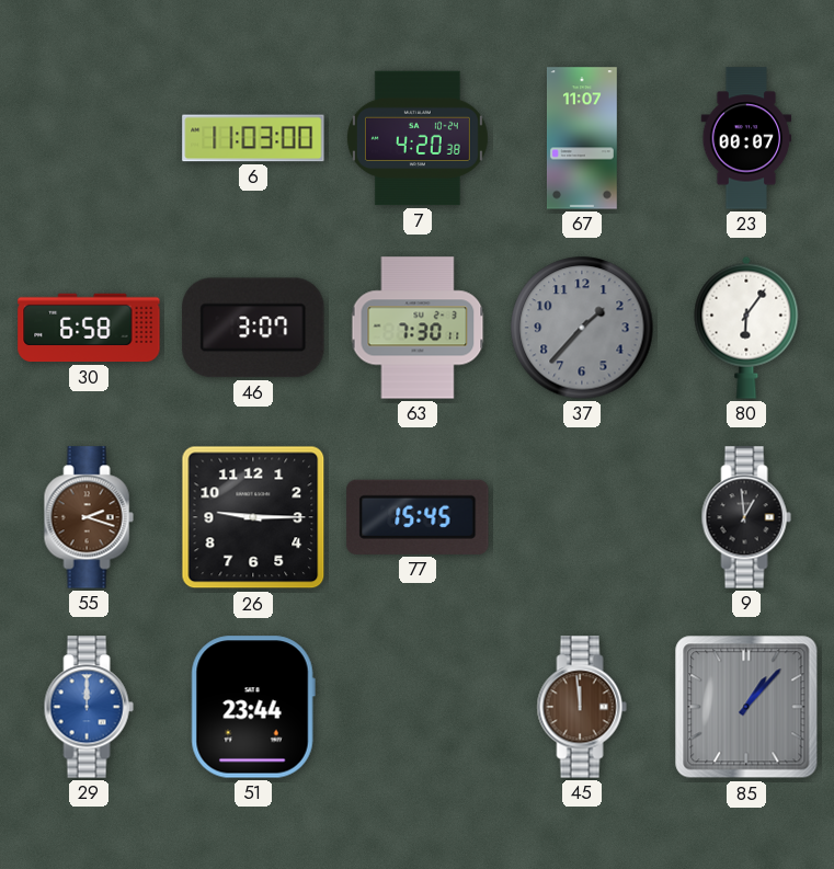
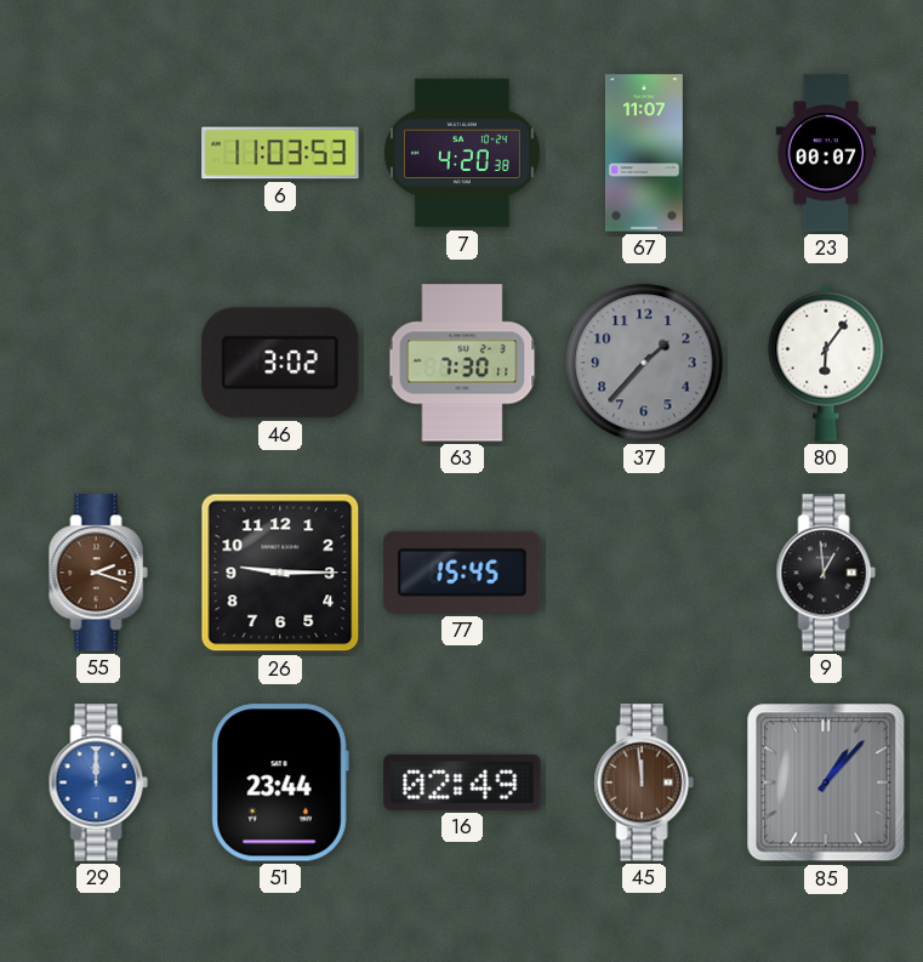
6: 11:03:00 -> 11:03:53
30: 6:58 -> none
46: 3:07 -> 3:02
16: none -> 02:49
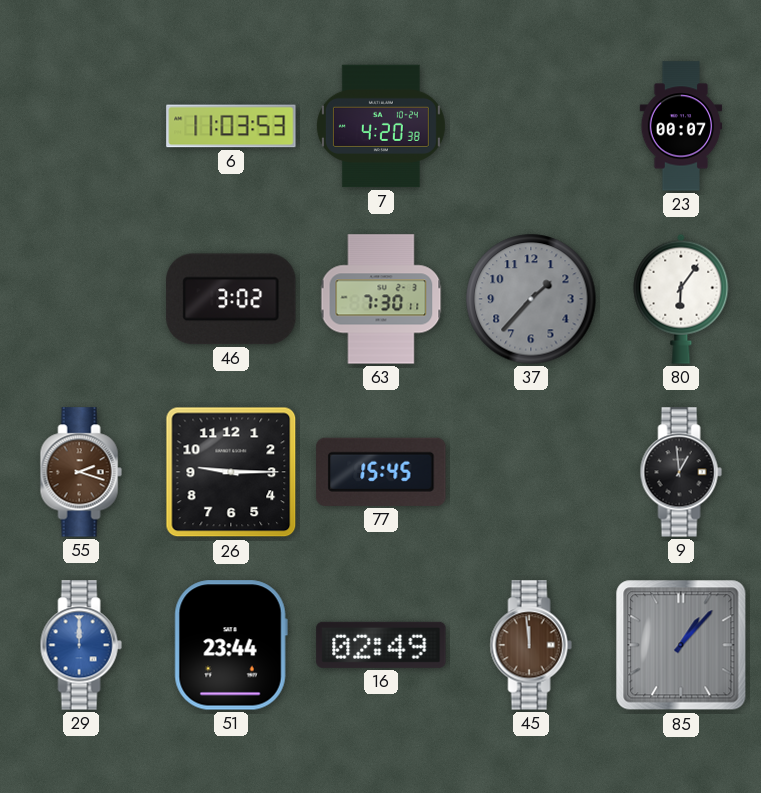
67: 11:07 -> none
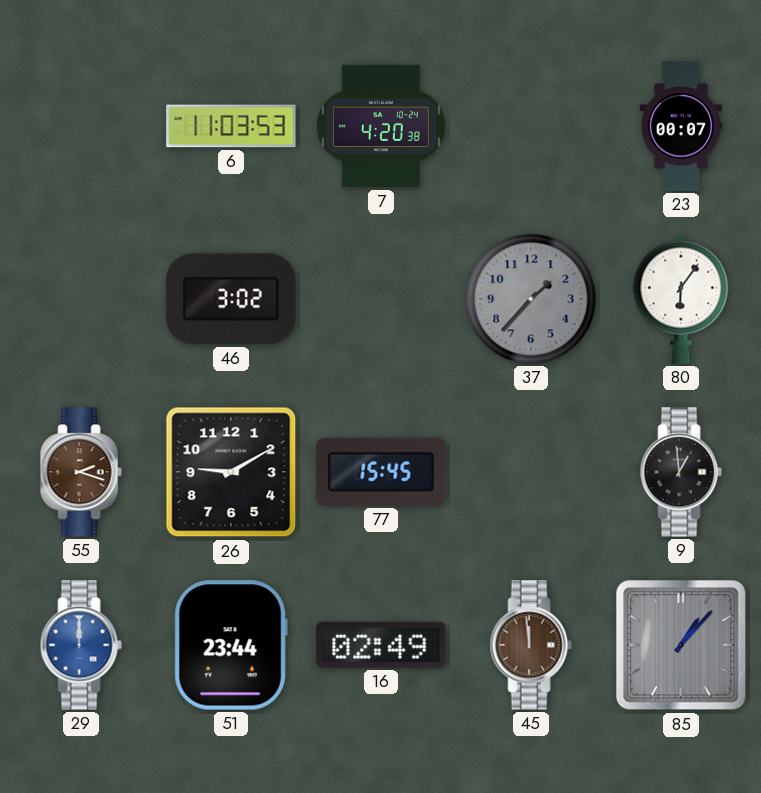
63: 7:30 -> none
26: 9:15 -> 9:10
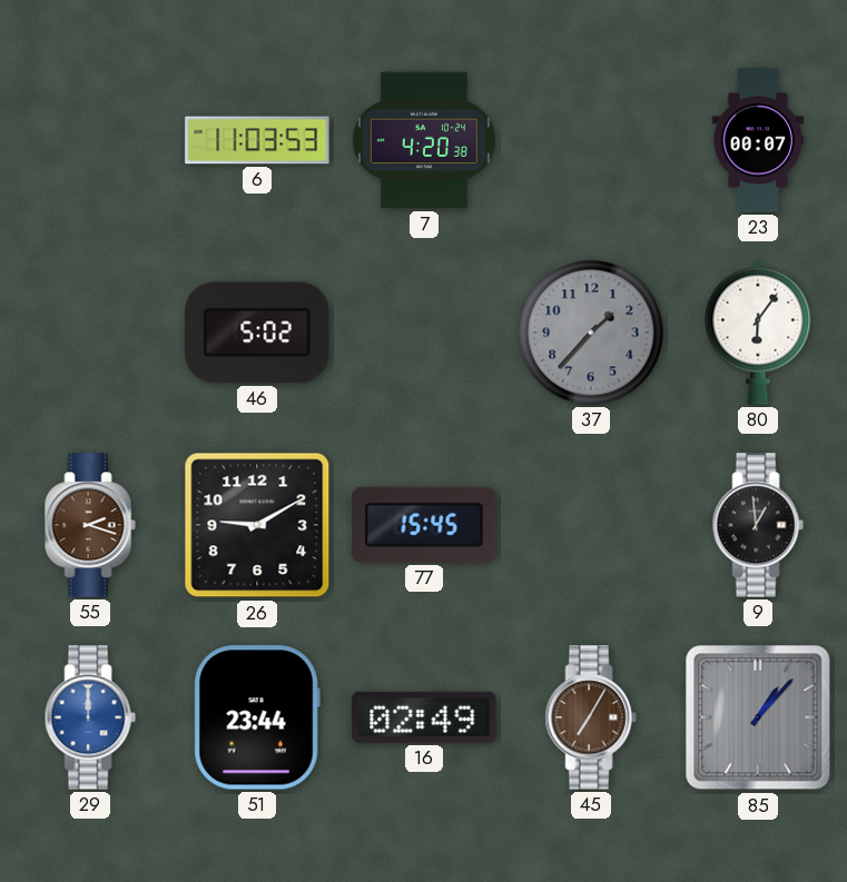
46: 3:02 -> 5:02
45: 11:59 -> 7:05
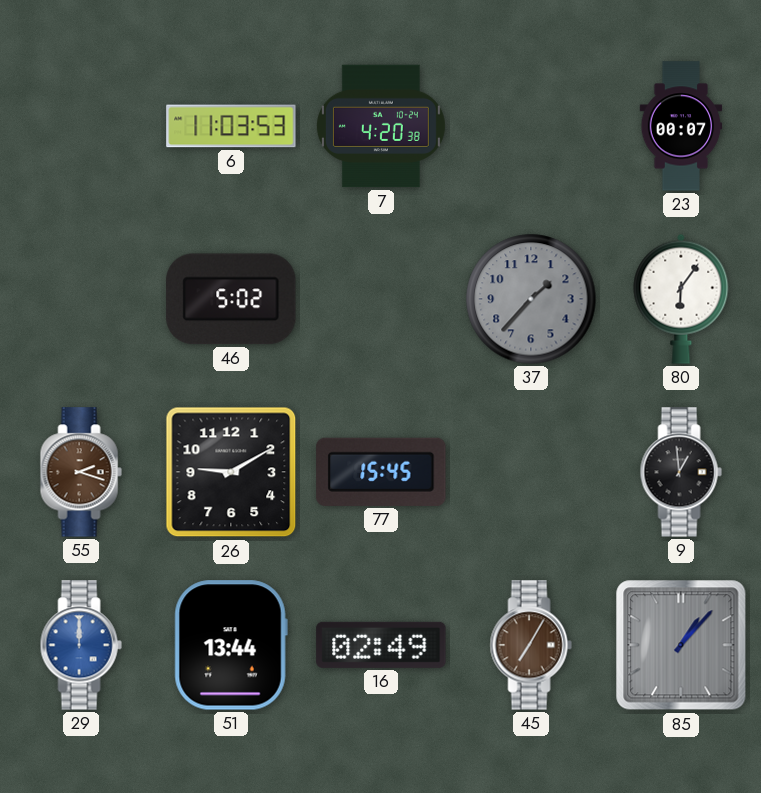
51: 23:44 -> 13:44
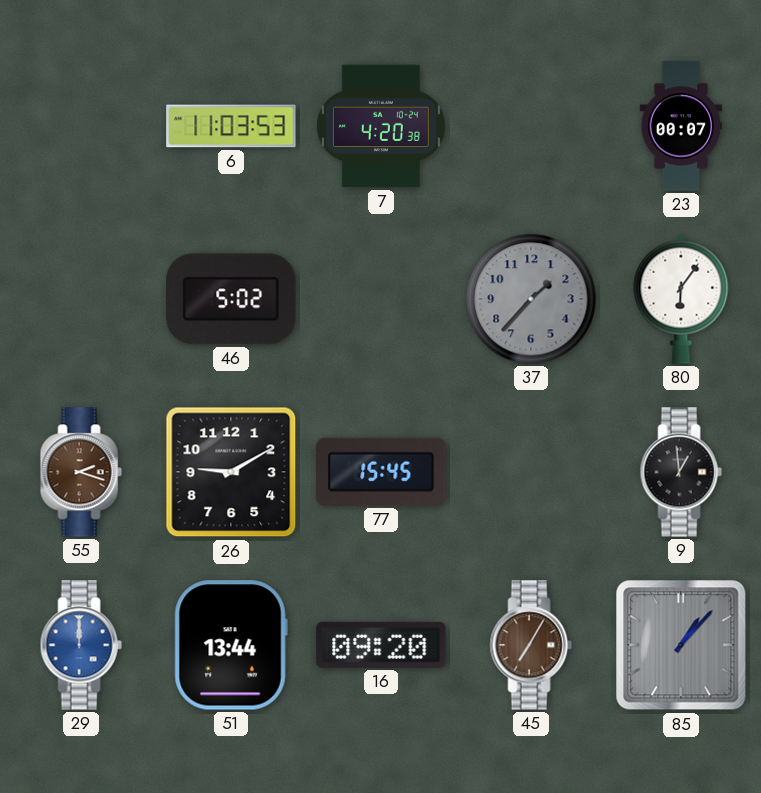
16: 02:49 -> 09:20
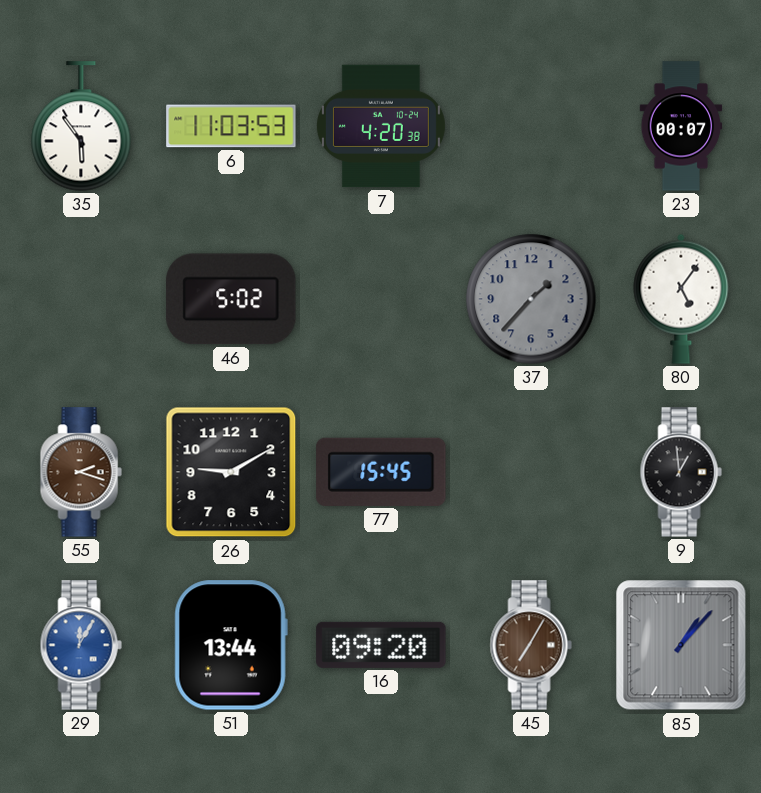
35: none -> 5:54
80: 6:06 -> 5:06
29: 12:00 -> 12:05
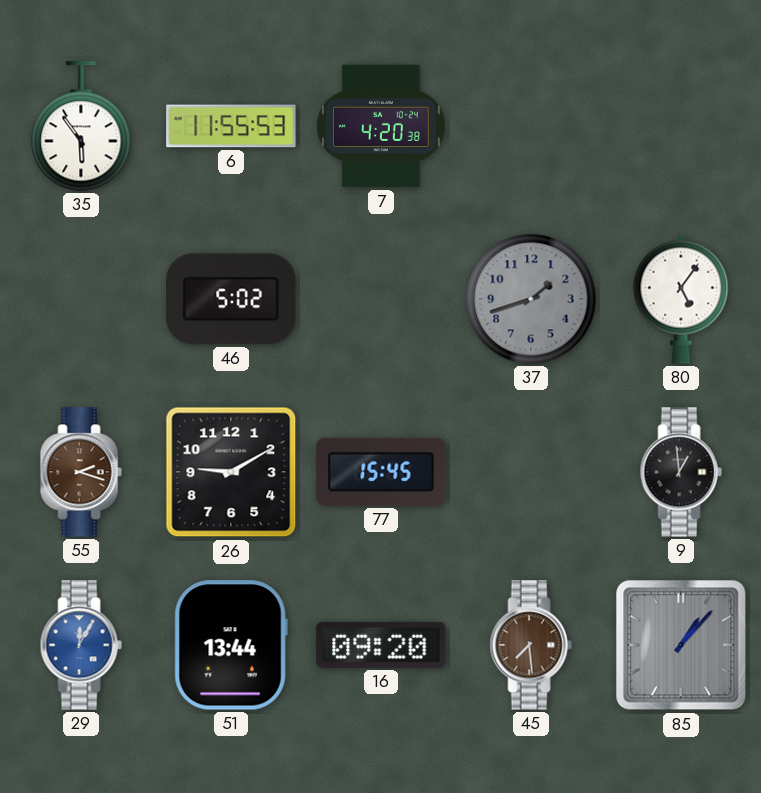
6: 11:03 -> 11:55
23: 00:07 -> none
37: 1:37 -> 1:42
45: 7:05 -> 7:29
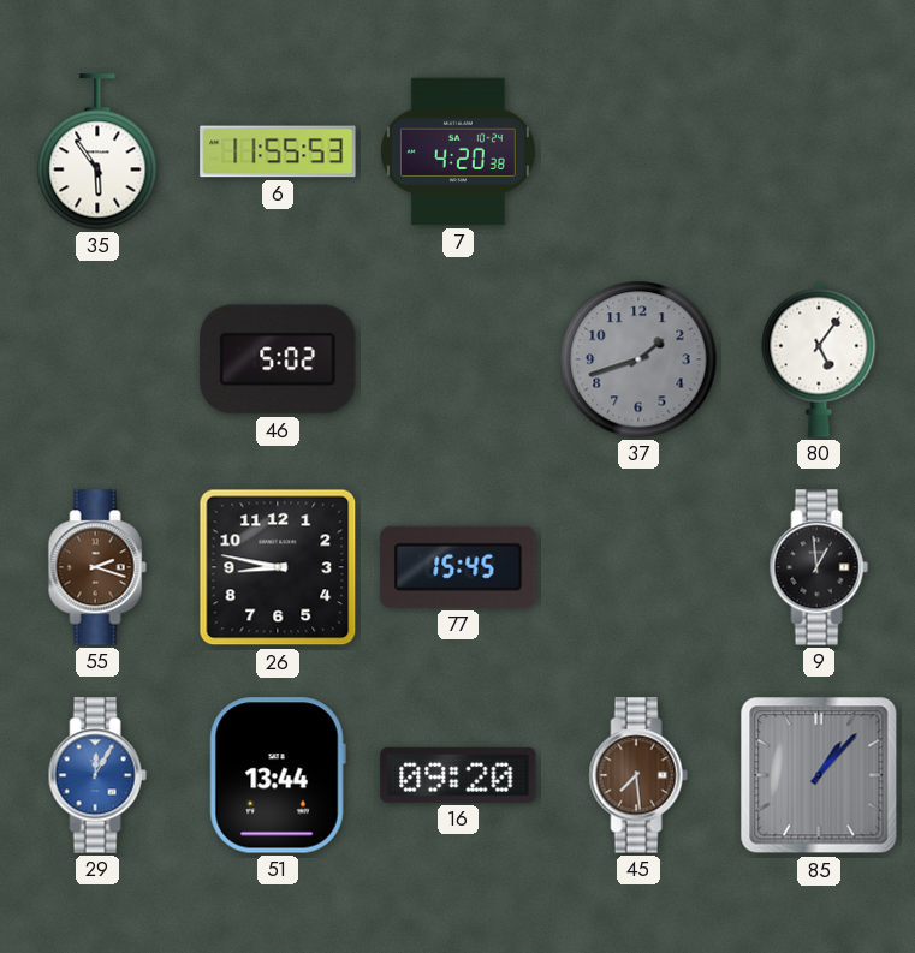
26: 9:10 -> 8:47
